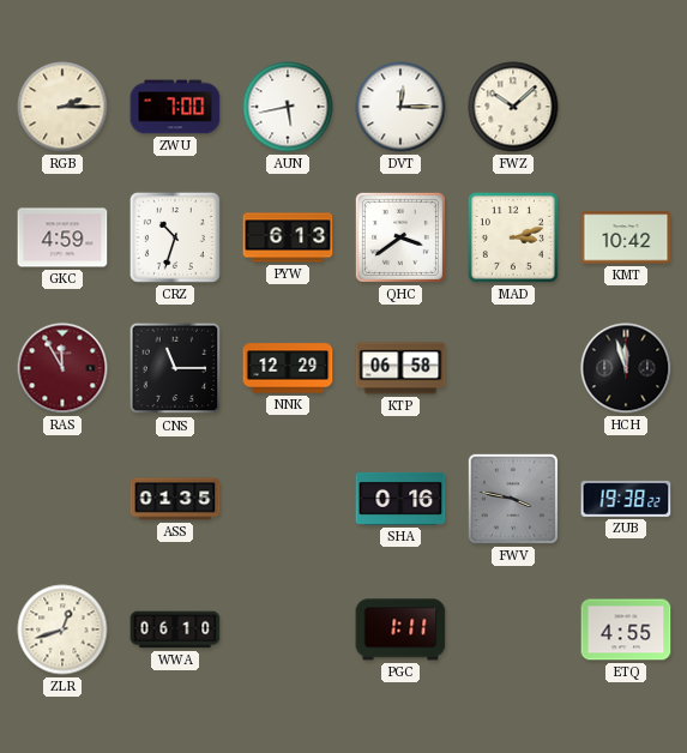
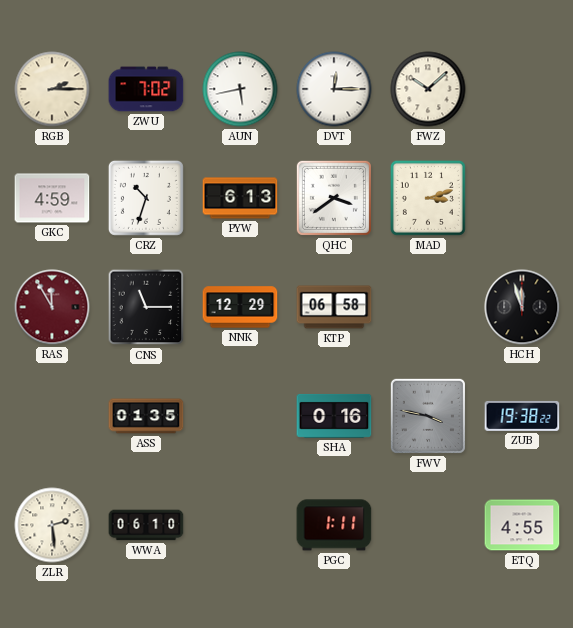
ZWU: 7:00 -> 7:02
KMT: 10:42 -> none
ZLR: 12:42 -> 2:29
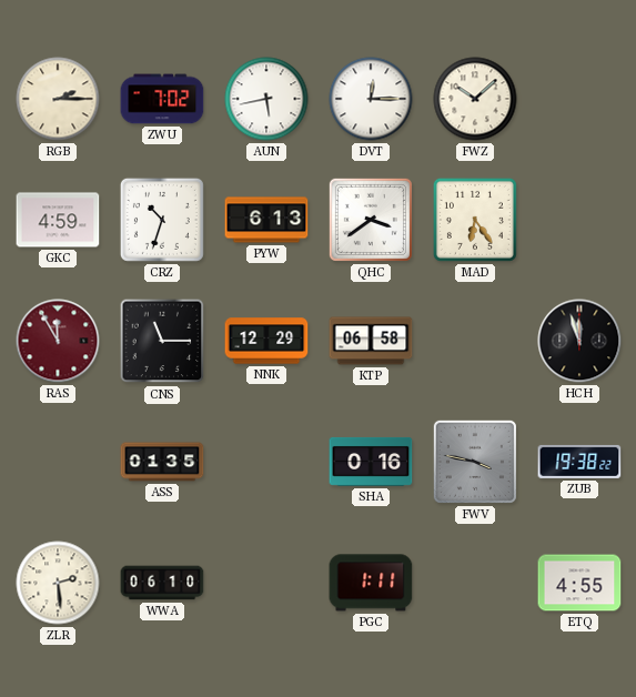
MAD: 3:12 -> 6:24
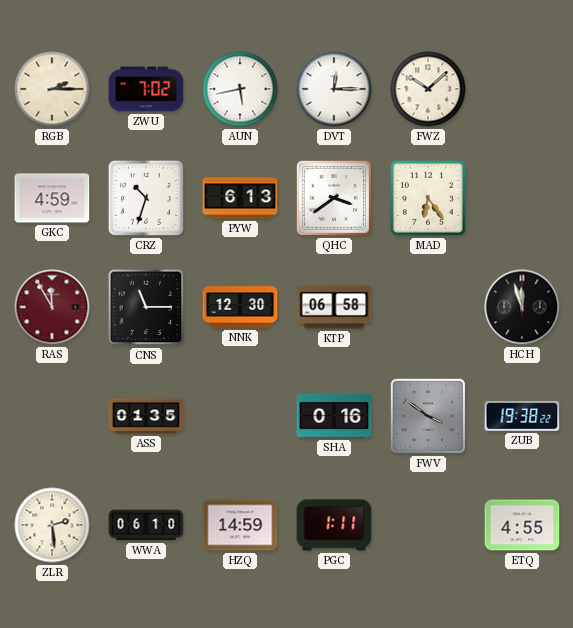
NNK: 12:29 -> 12:30
FWV: 3:47 -> 3:51
HZQ: none -> 14:59
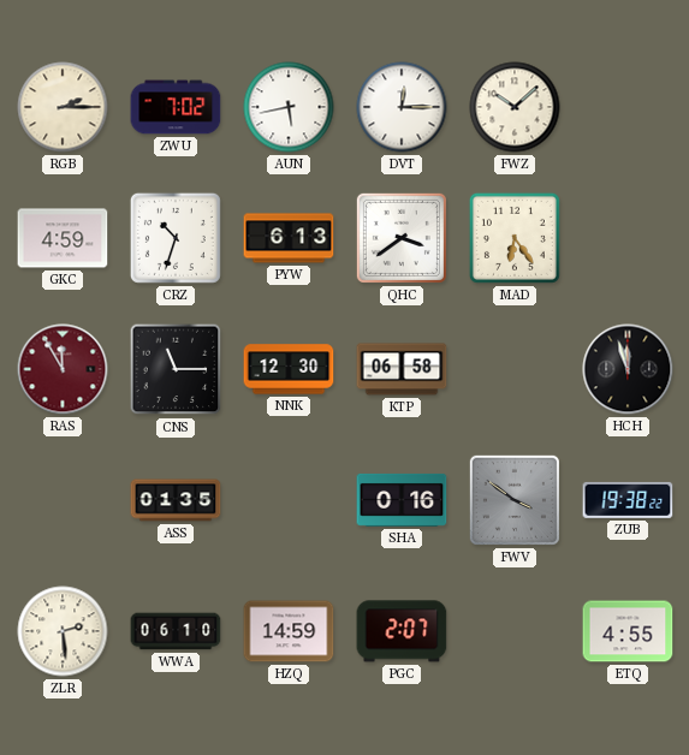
PGC: 1:11 -> 2:07
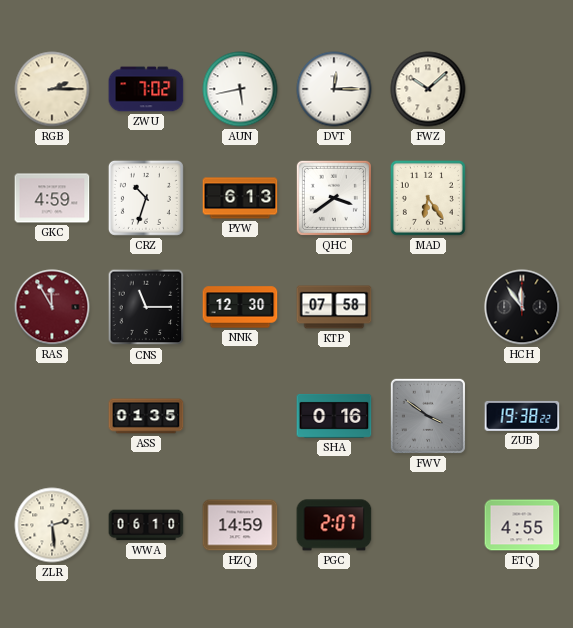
KTP: 06:58 -> 07:58
HCH: 11:57 -> 11:54
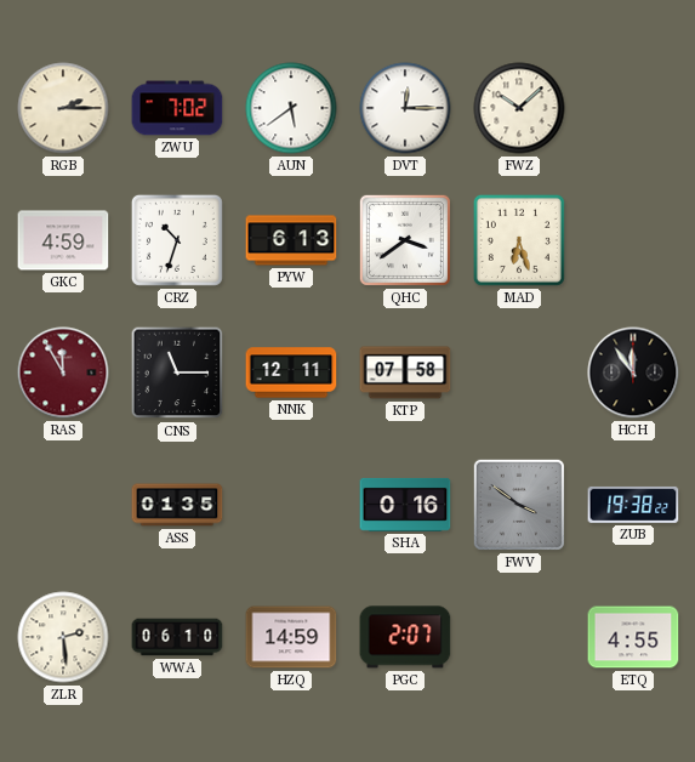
AUN: 5:43 -> 5:39
MAD: 6:24 -> 6:27
NNK: 12:30 -> 12:11
